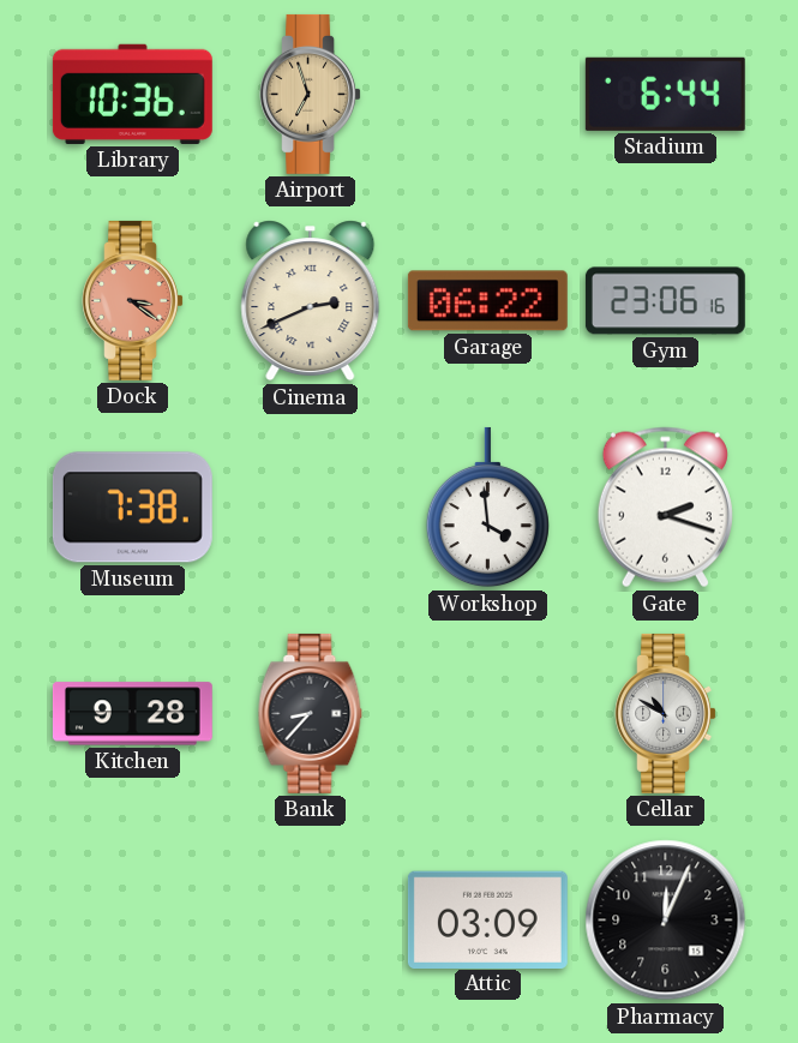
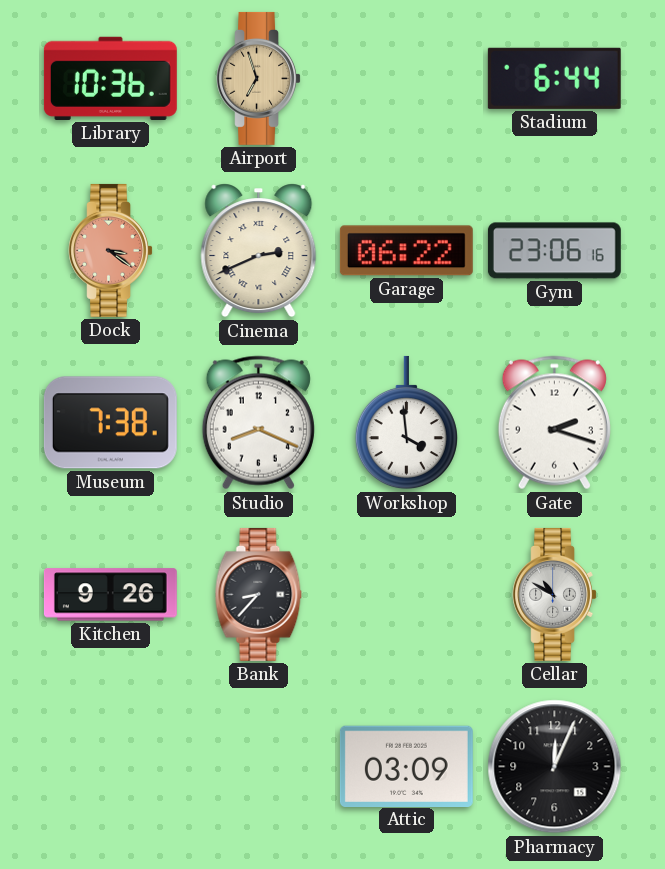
Studio: none -> 8:19
Kitchen: 9:28 -> 9:26
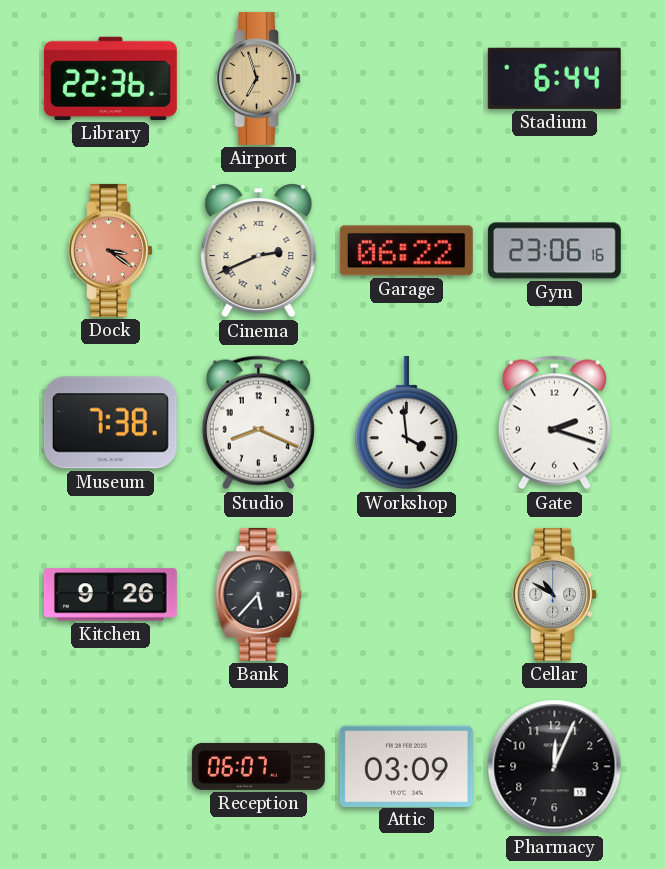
Library: 10:36 -> 22:36
Bank: 8:37 -> 5:37
Reception: none -> 06:07
